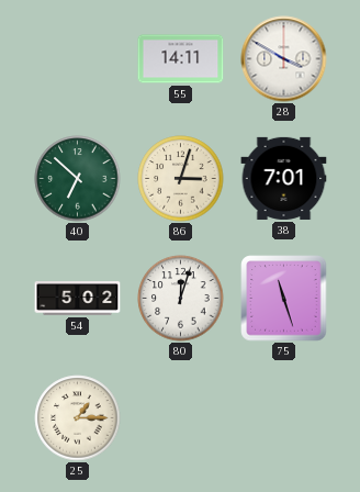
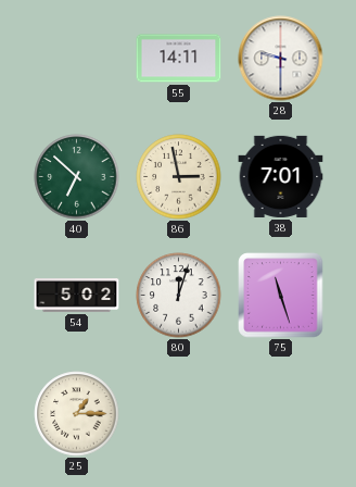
28: 3:50 -> 9:30
86: 3:03 -> 2:58
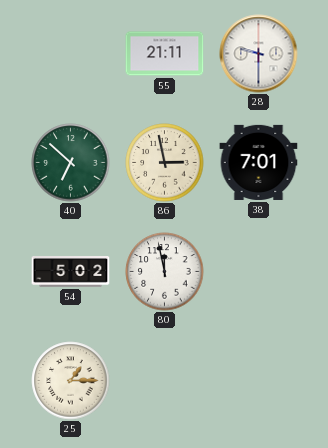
55: 14:11 -> 21:11
80: 12:03 -> 11:58
75: 11:27 -> none
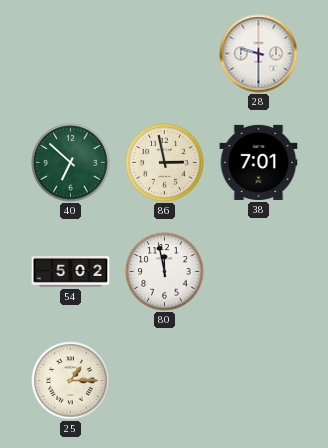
55: 21:11 -> none
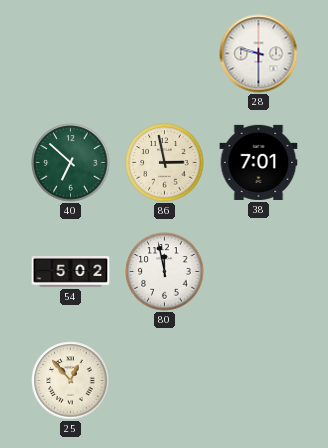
25: 1:15 -> 12:53
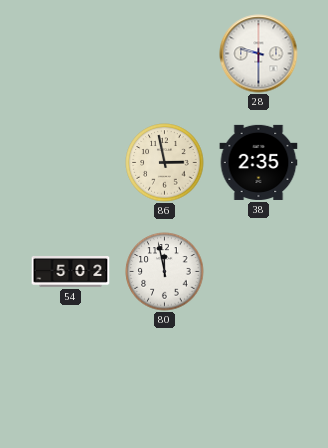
40: 6:52 -> none
38: 7:01 -> 2:35
25: 12:53 -> none
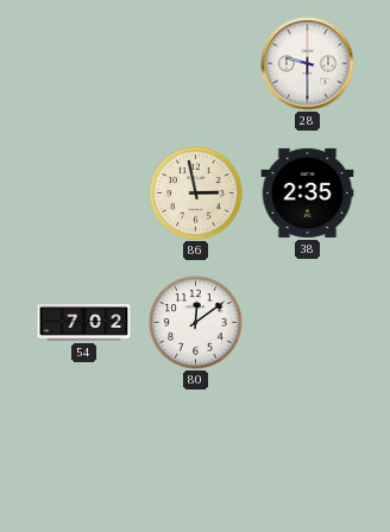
54: 5:02 -> 7:02
80: 11:58 -> 12:09
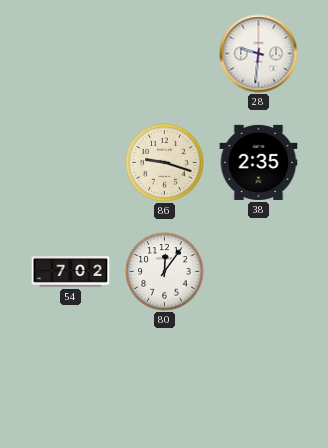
28: 9:30 -> 9:31
86: 2:58 -> 9:18
80: 12:09 -> 12:06
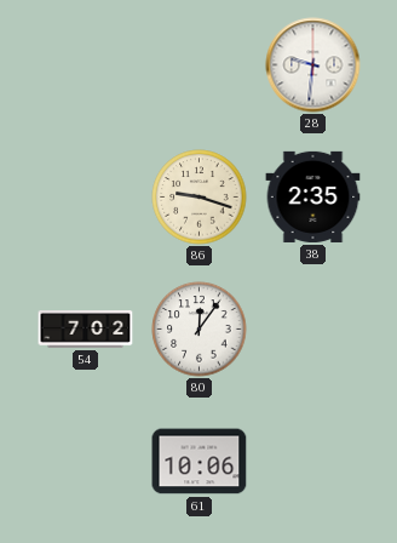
61: none -> 10:06
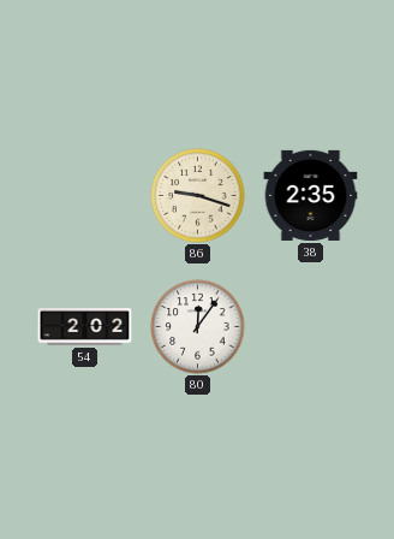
28: 9:31 -> none
54: 7:02 -> 2:02
61: 10:06 -> none
